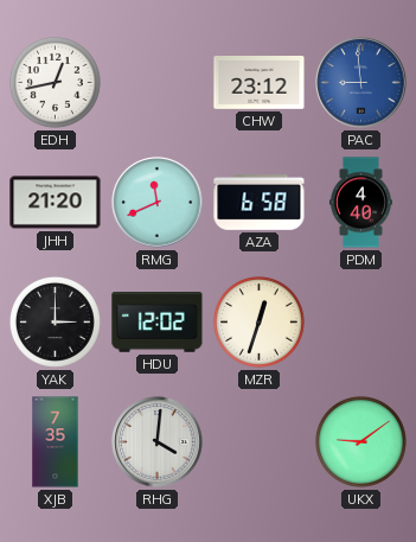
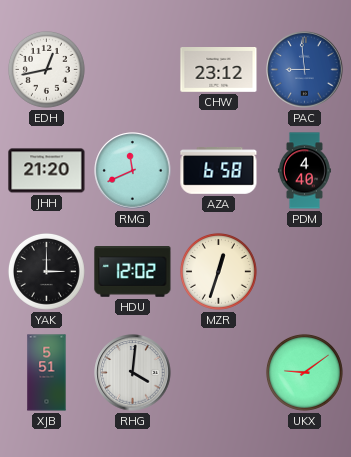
XJB: 7:35 -> 5:51
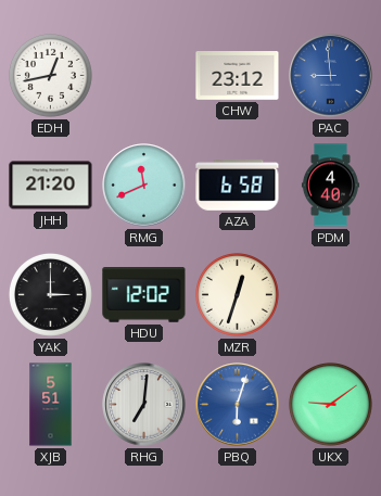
RHG: 4:01 -> 7:01
PBQ: none -> 6:03
